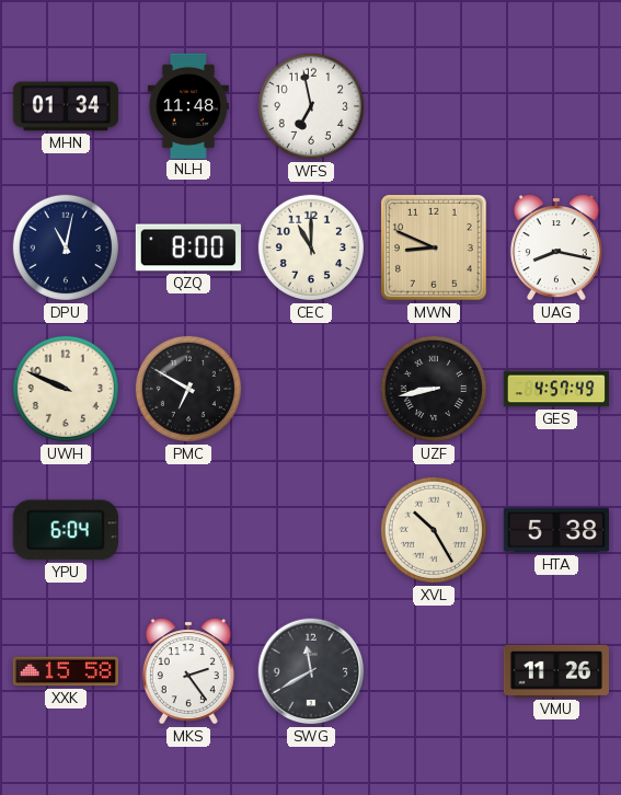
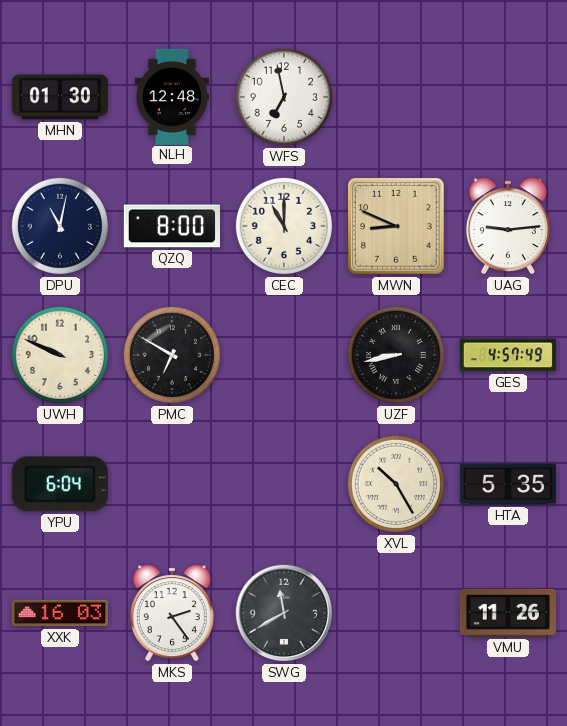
MHN: 01:34 -> 01:30
NLH: 11:48 -> 12:48
UAG: 8:17 -> 9:14
HTA: 5:38 -> 5:35
XXK: 15:58 -> 16:03
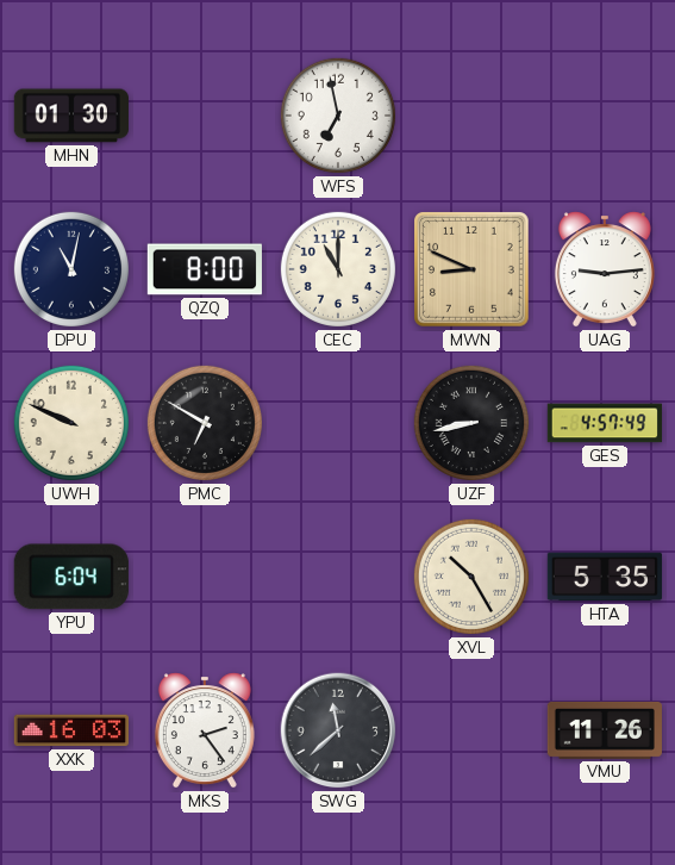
NLH: 12:48 -> none
SWG: 11:40 -> 11:38
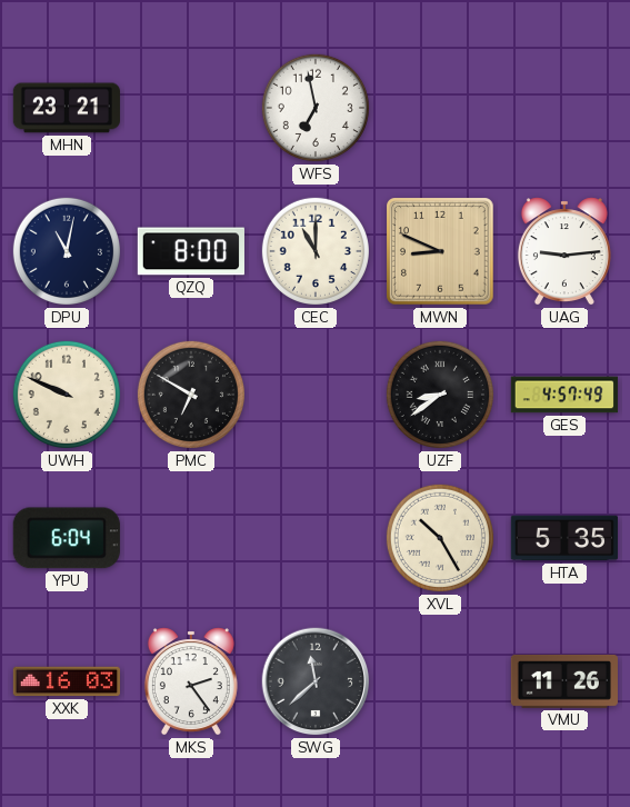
MHN: 01:30 -> 23:21
UZF: 8:43 -> 8:39
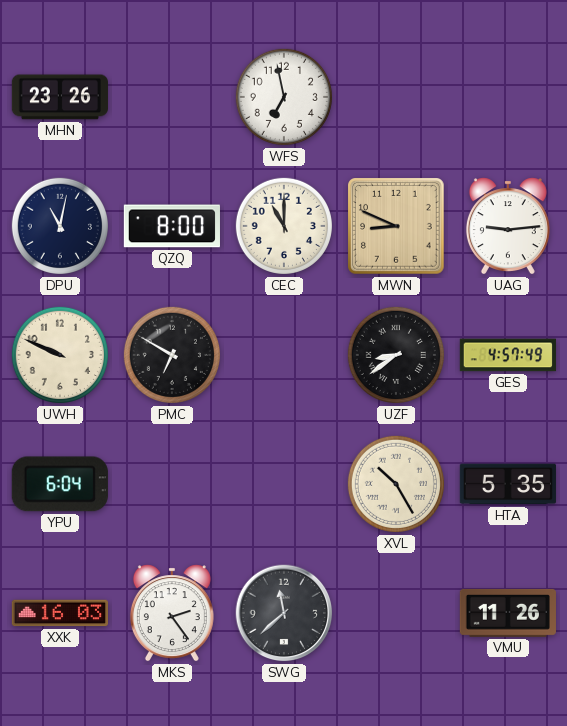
MHN: 23:21 -> 23:26
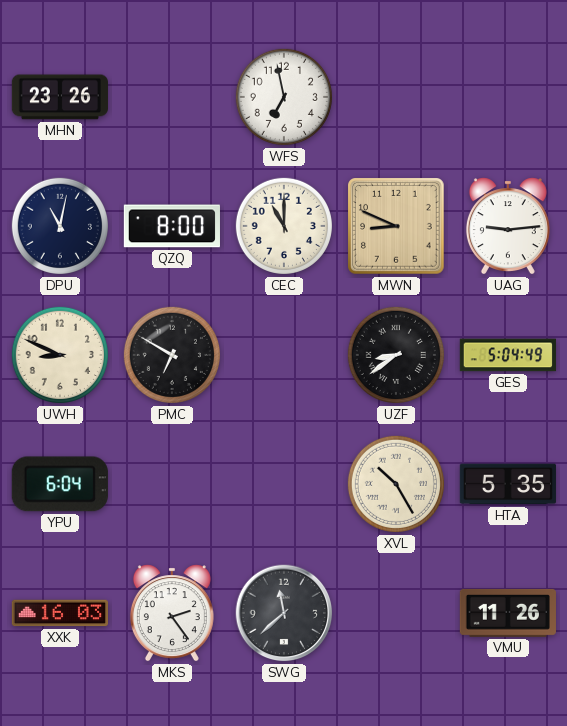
UWH: 9:49 -> 8:49
GES: 4:57 -> 5:04
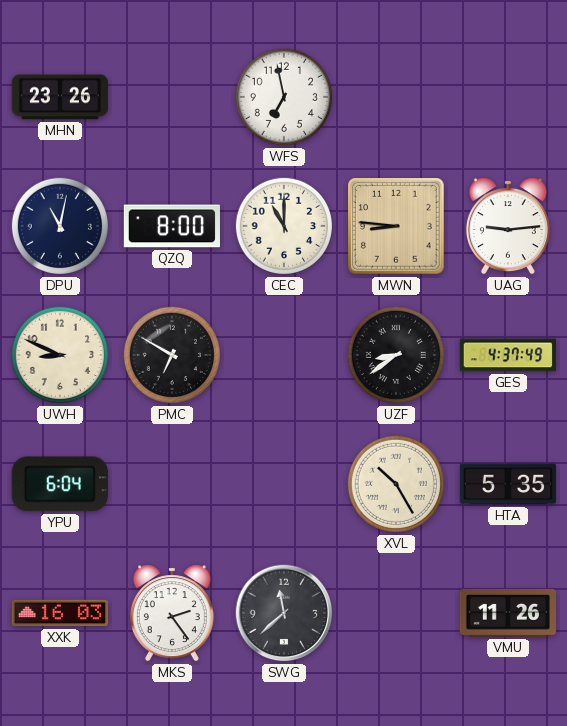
MWN: 8:49 -> 8:46
GES: 5:04 -> 4:37
